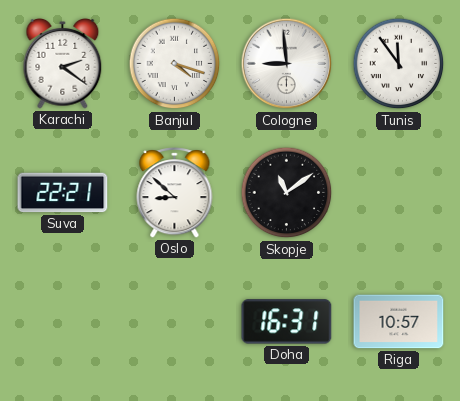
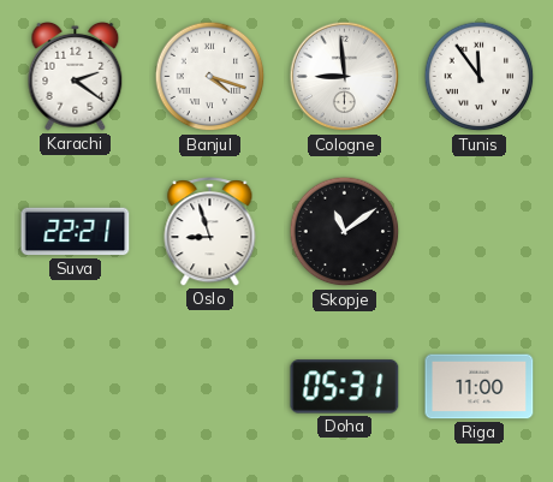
Oslo: 8:52 -> 8:57
Doha: 16:31 -> 05:31
Riga: 10:57 -> 11:00
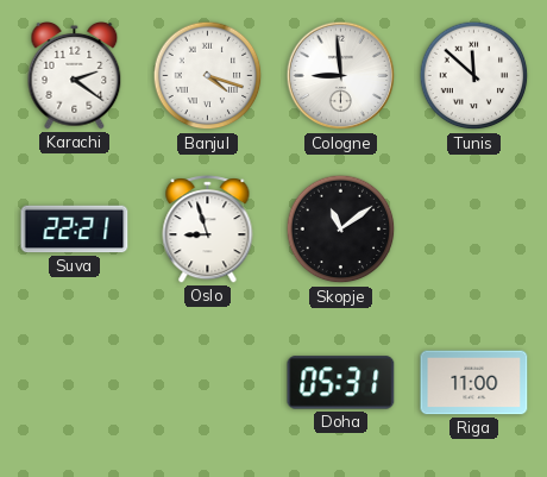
Tunis: 11:54 -> 11:52
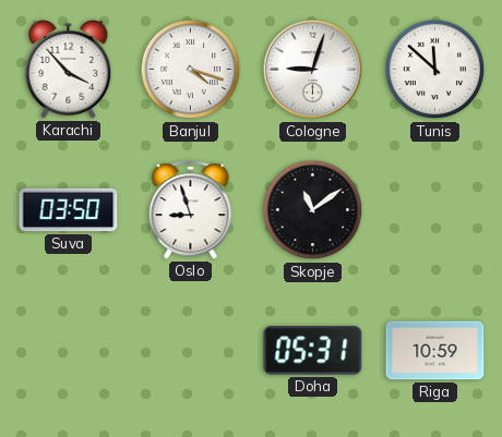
Karachi: 2:21 -> 3:53
Cologne: 8:59 -> 9:03
Suva: 22:21 -> 03:50
Riga: 11:00 -> 10:59
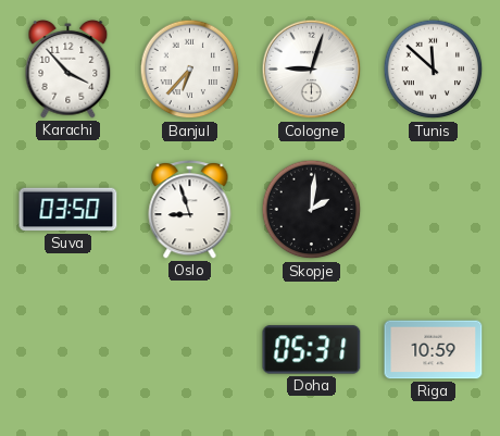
Banjul: 4:18 -> 6:37
Skopje: 11:09 -> 2:01
